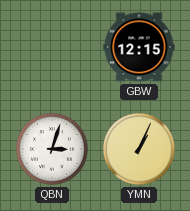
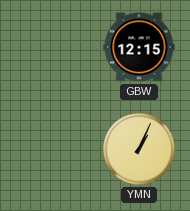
QBN: 3:03 -> none
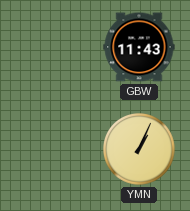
GBW: 12:15 -> 11:43
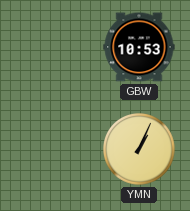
GBW: 11:43 -> 10:53
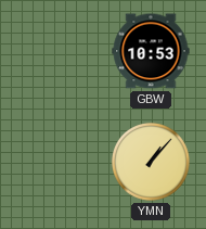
YMN: 1:04 -> 1:07
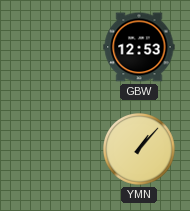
GBW: 10:53 -> 12:53
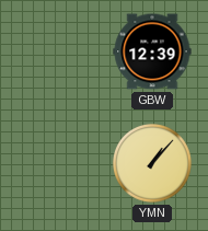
GBW: 12:53 -> 12:39
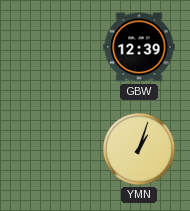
YMN: 1:07 -> 1:03
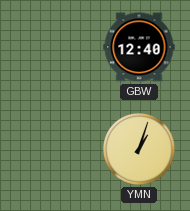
GBW: 12:39 -> 12:40
